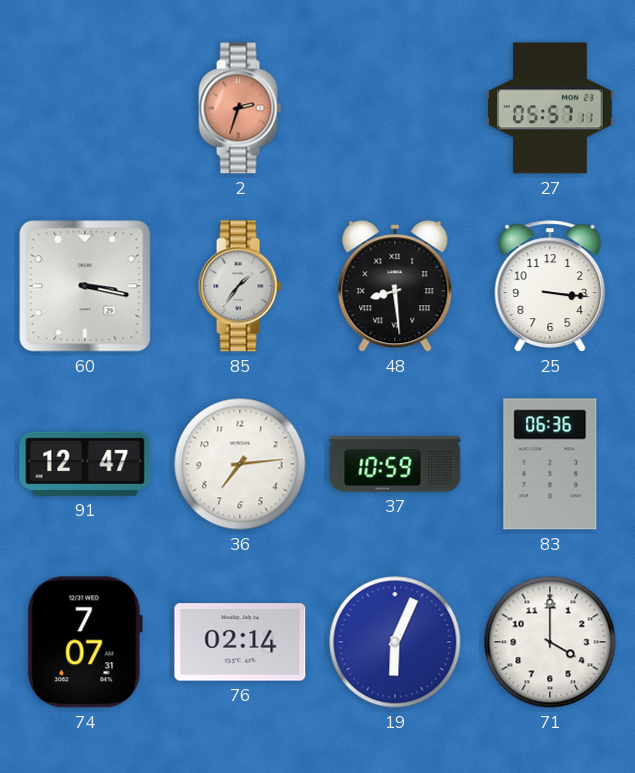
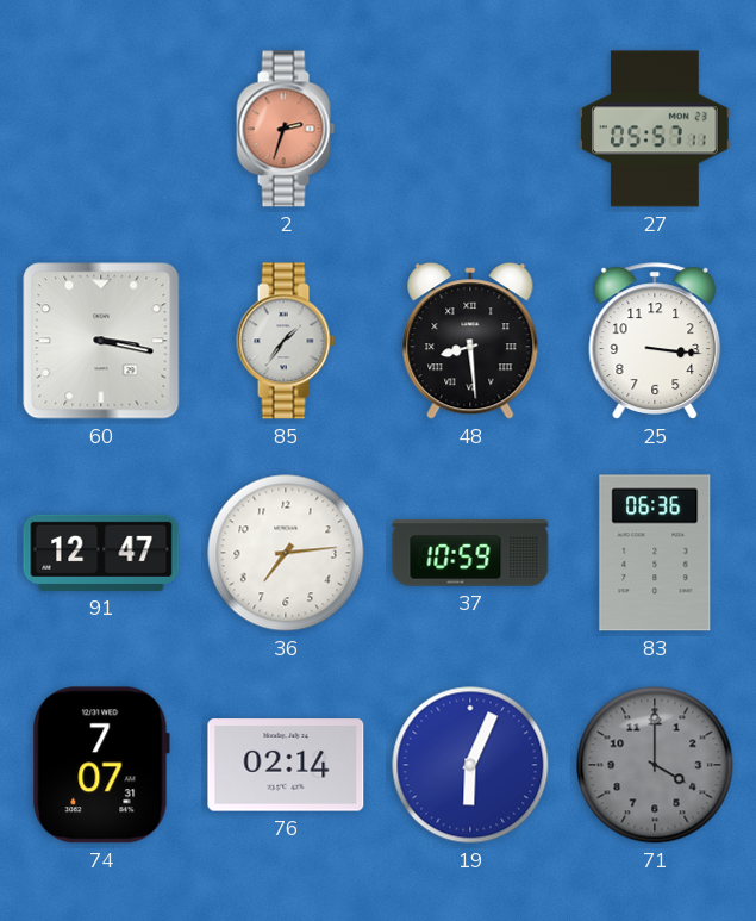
71 dial: white -> grey
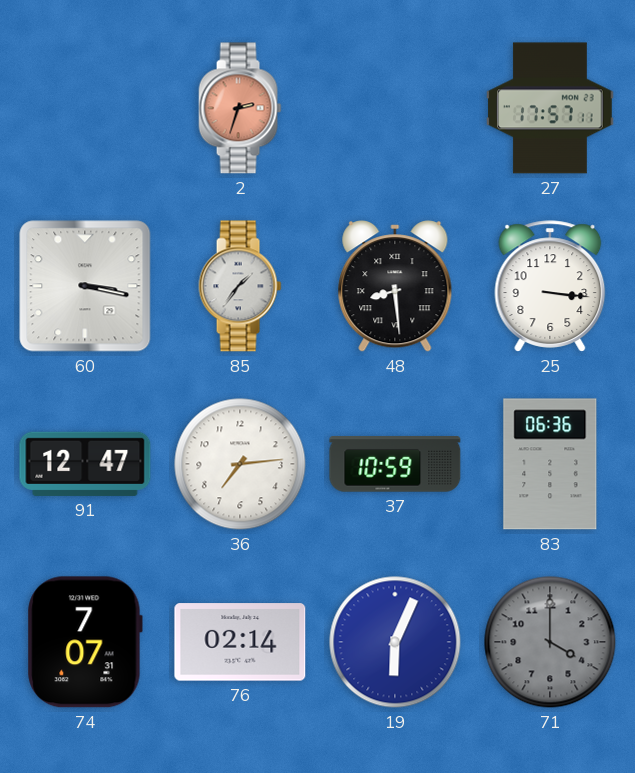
27: 05:57 -> 17:57
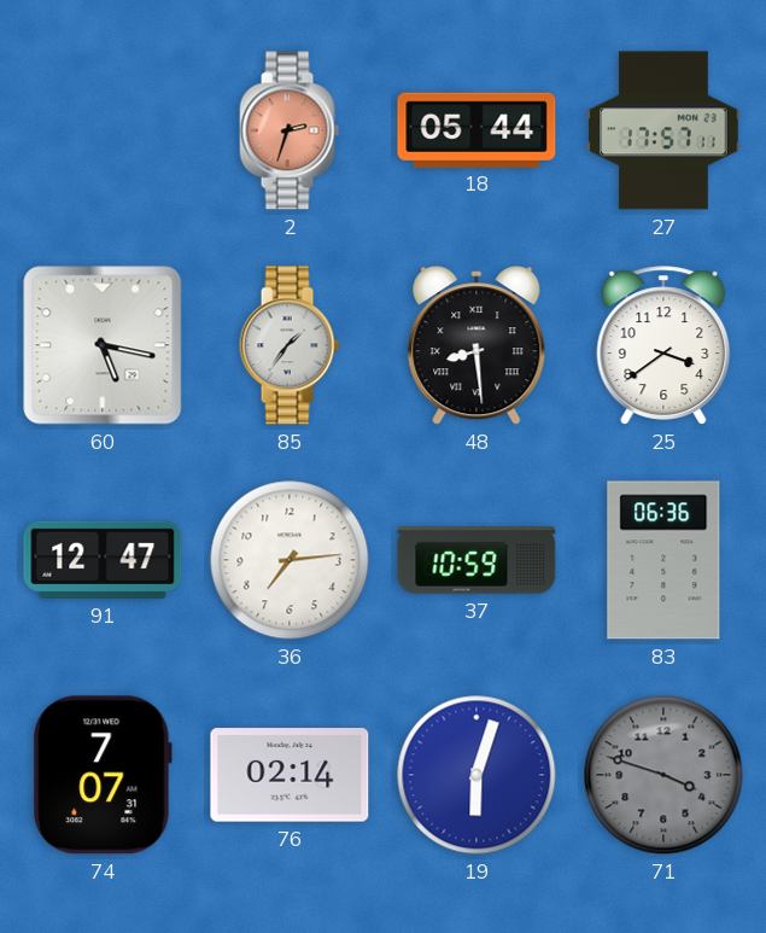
18: none -> 05:44
60: 3:17 -> 5:17
25: 3:16 -> 3:39
19: 6:04 -> 6:03
71: 4:00 -> 3:48
